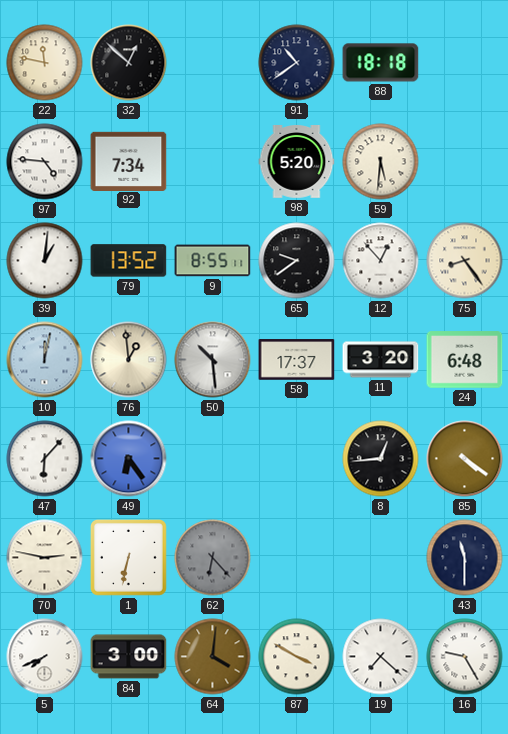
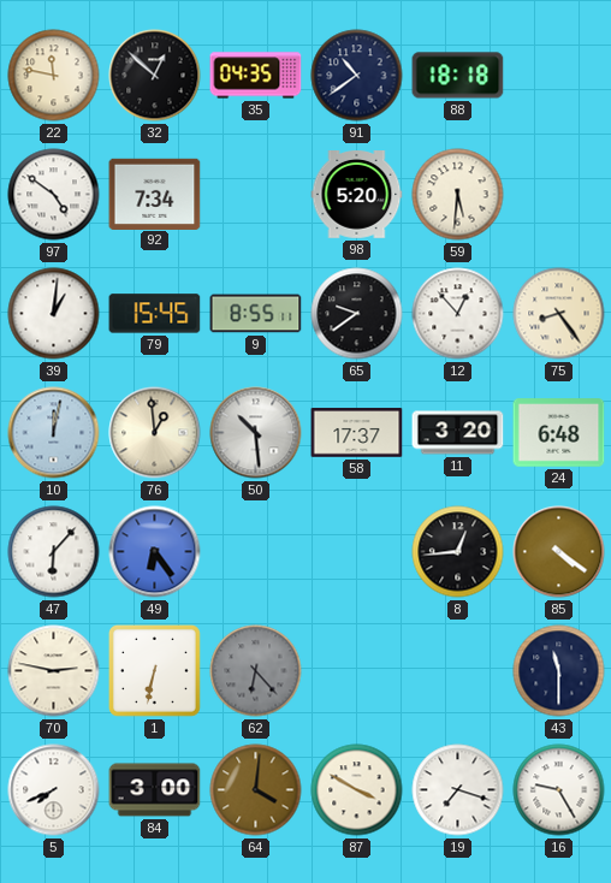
35: none -> 04:35
97: 4:46 -> 4:51
79: 13:52 -> 15:45
19: 7:22 -> 7:18
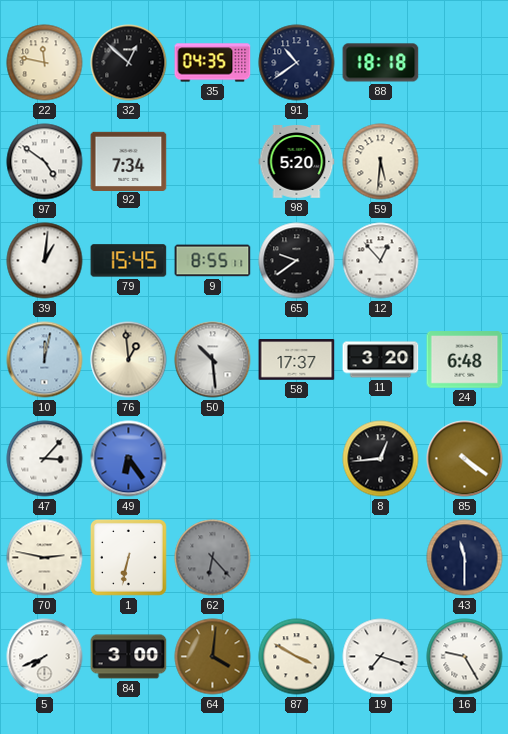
75: 8:24 -> none
47: 6:07 -> 3:07
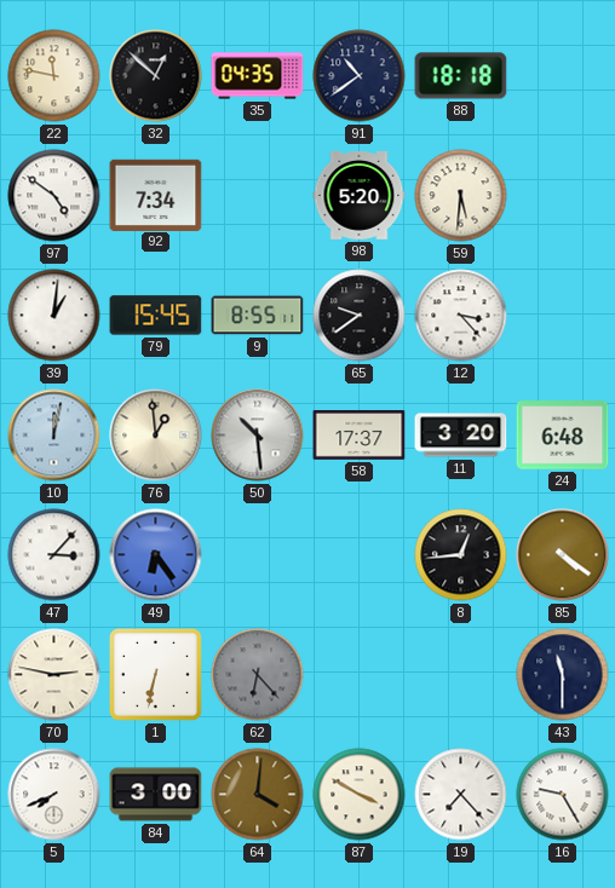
12: 12:53 -> 3:23
19: 7:18 -> 7:23
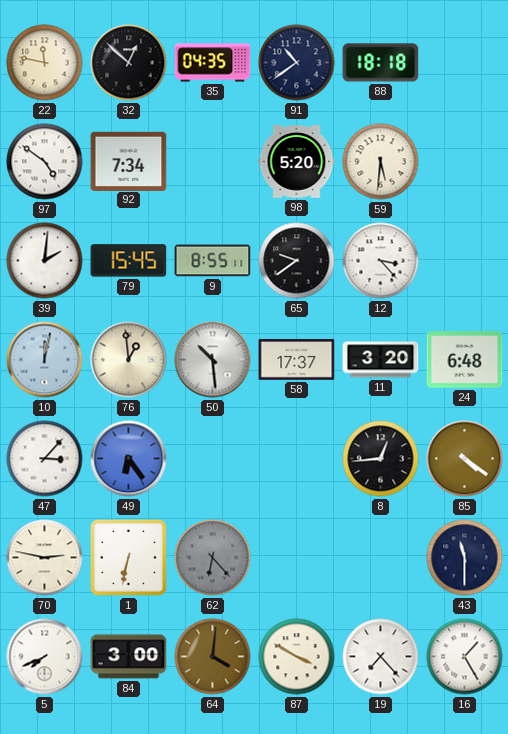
39: 1:01 -> 2:01
16: 9:25 -> 1:25
